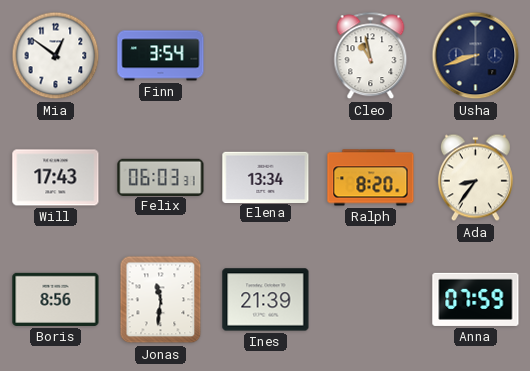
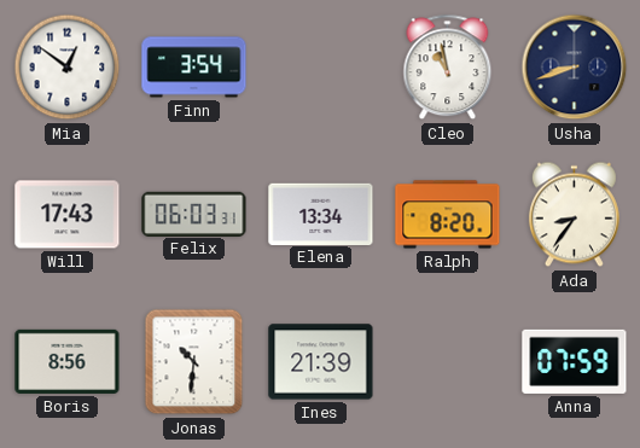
Jonas: 11:31 -> 10:31
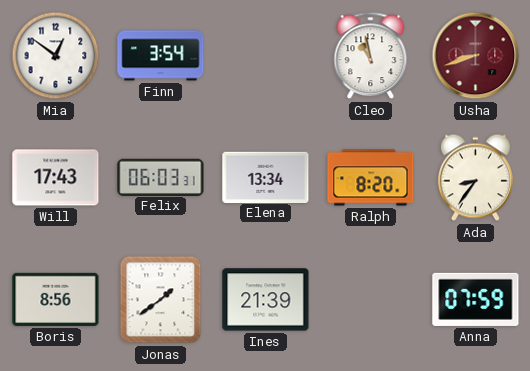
Usha dial: navy -> burgundy
Jonas: 10:31 -> 1:39
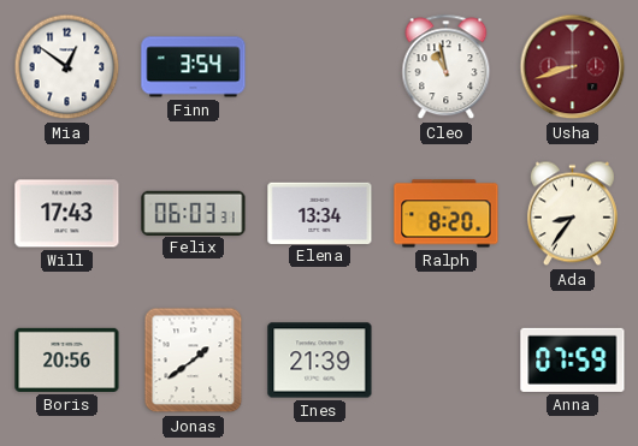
Boris: 8:56 -> 20:56
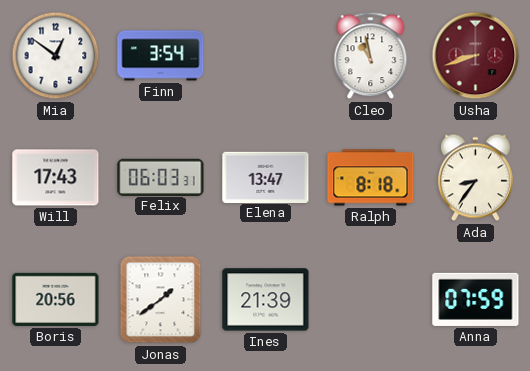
Elena: 13:34 -> 13:47
Ralph: 8:20 -> 8:18
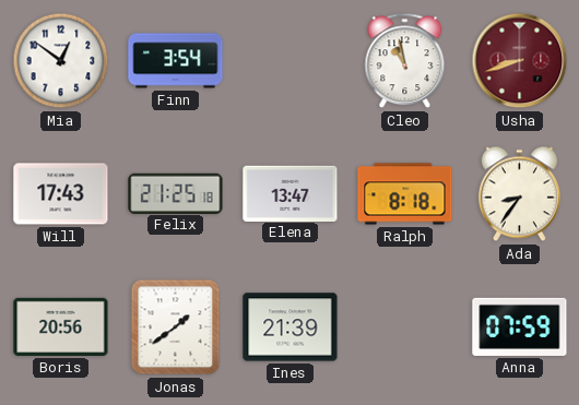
Felix: 06:03 -> 21:25
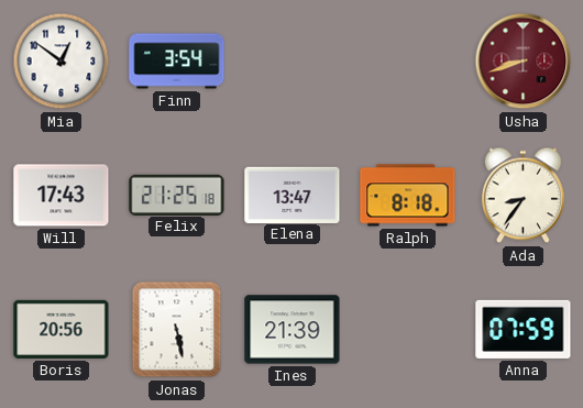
Cleo: 10:58 -> none
Jonas: 1:39 -> 5:28
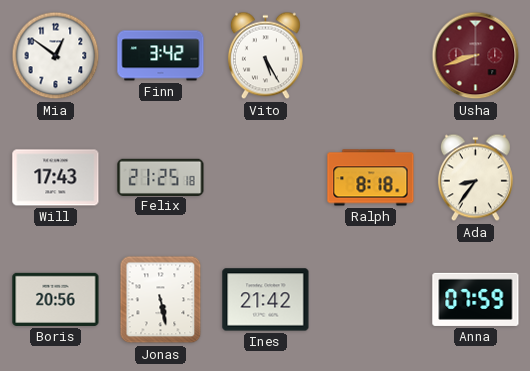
Finn: 3:54 -> 3:42
Vito: none -> 5:25
Elena: 13:47 -> none
Ines: 21:39 -> 21:42
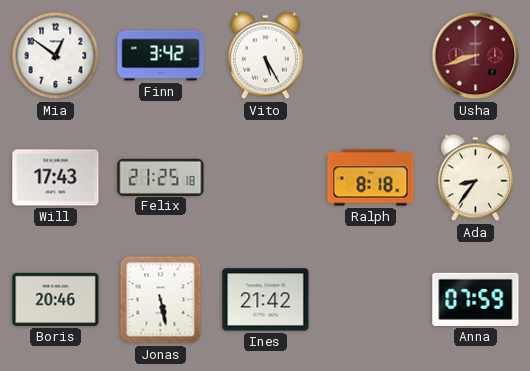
Boris: 20:56 -> 20:46
